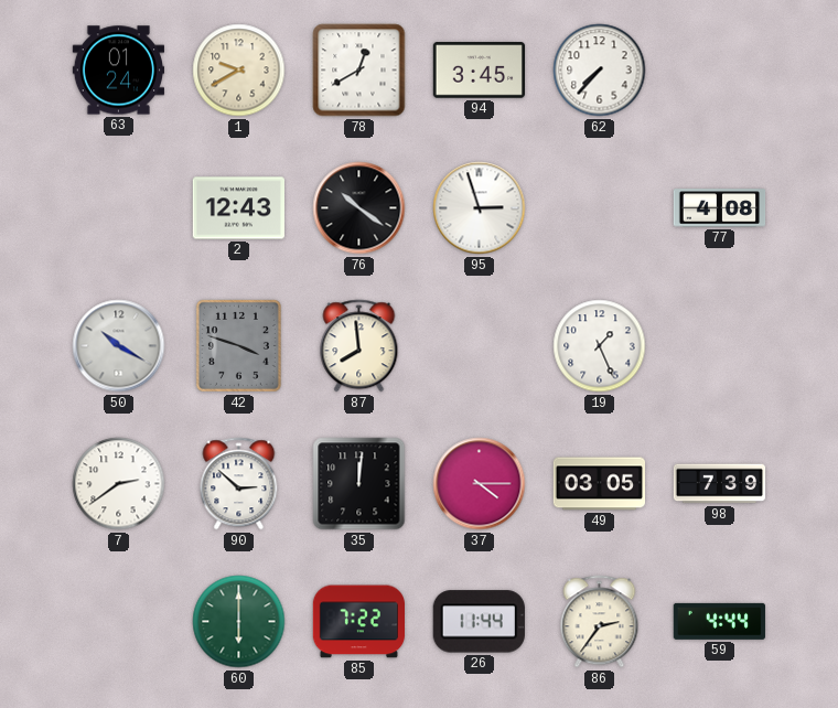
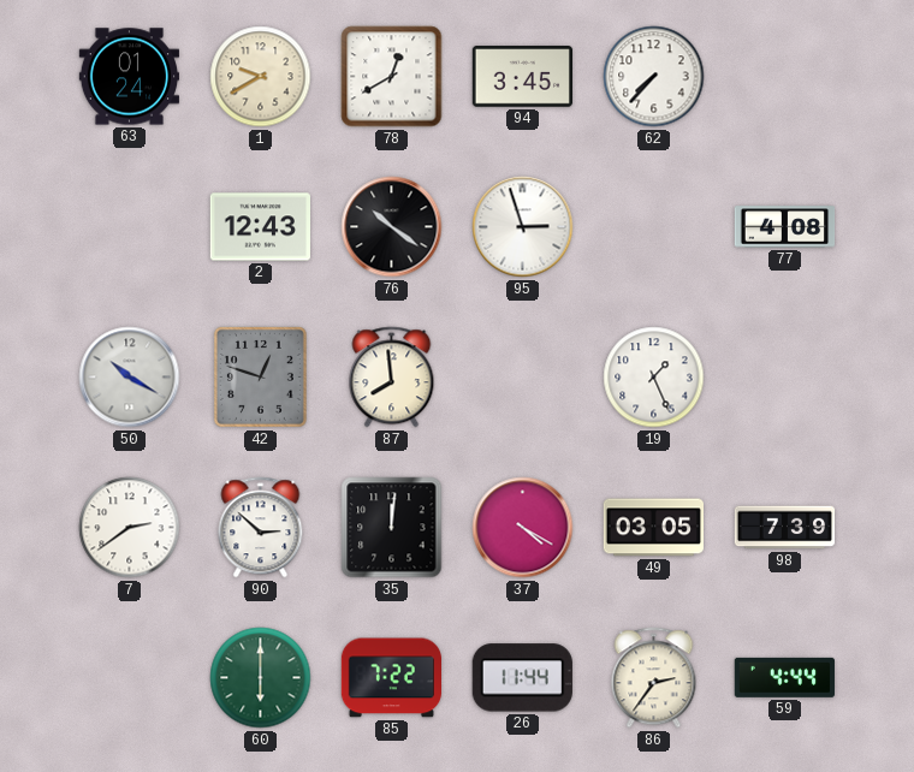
42: 3:48 -> 12:48
37: 4:15 -> 4:20
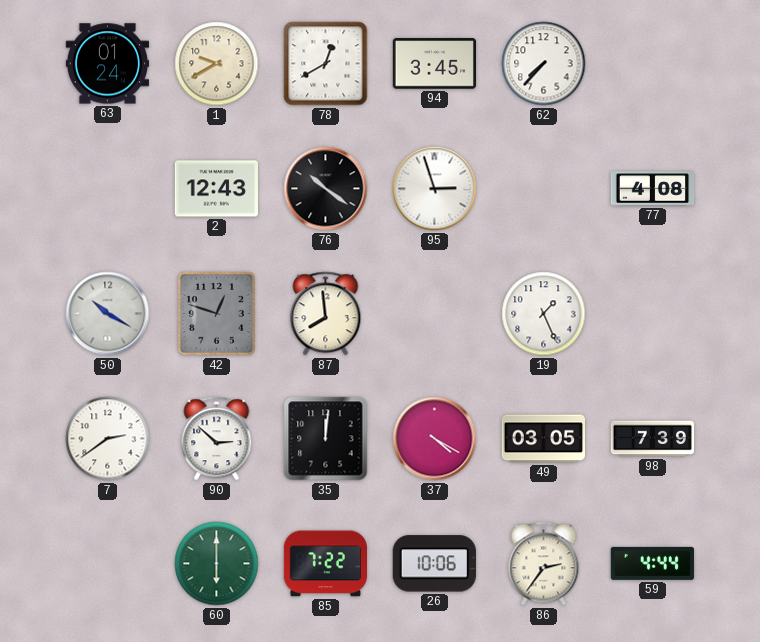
26: 11:44 -> 10:06
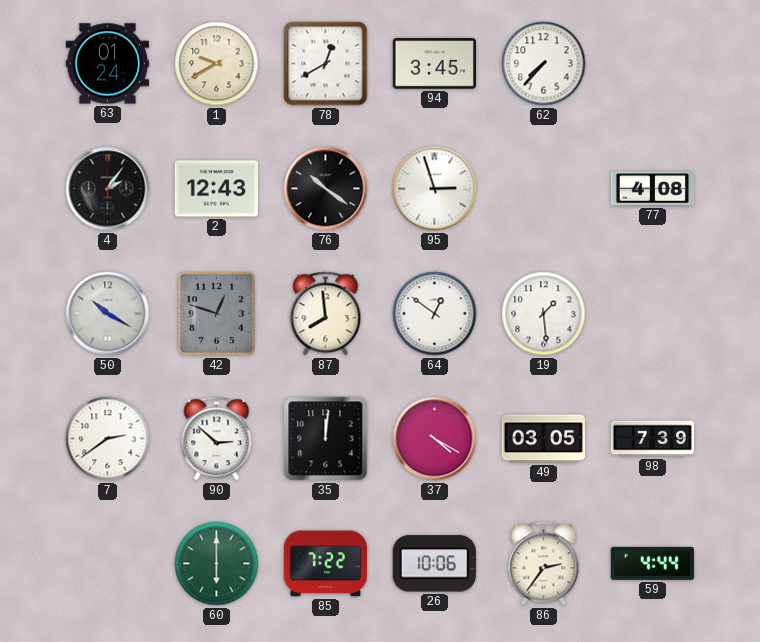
4: none -> 2:06
64: none -> 12:51
19: 1:26 -> 1:29
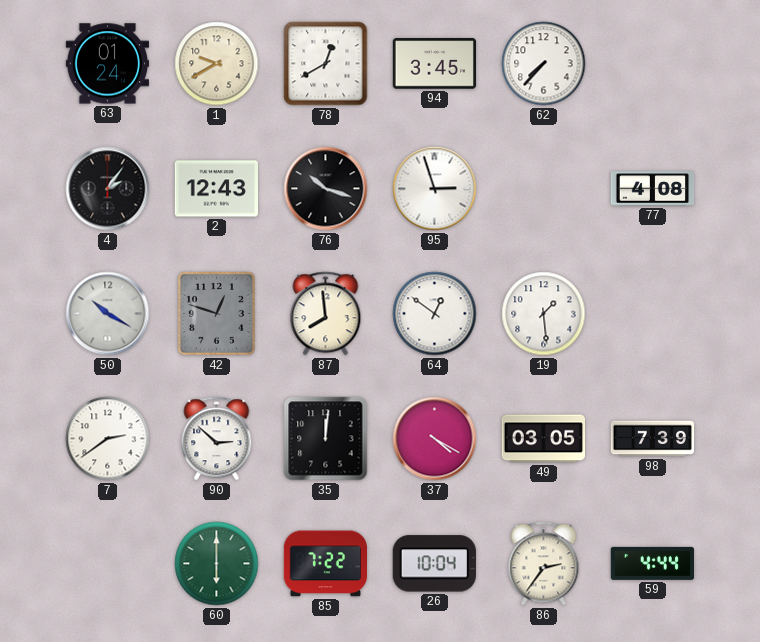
76: 10:21 -> 10:18
26: 10:06 -> 10:04
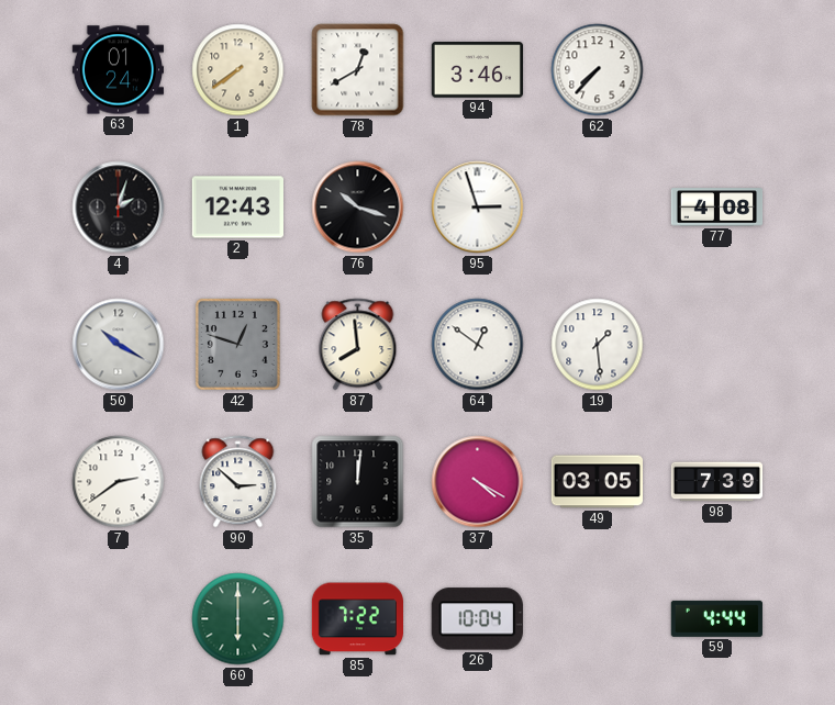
1: 9:40 -> 7:39
94: 3:45 -> 3:46
4: 2:06 -> 2:03
86: 2:36 -> none
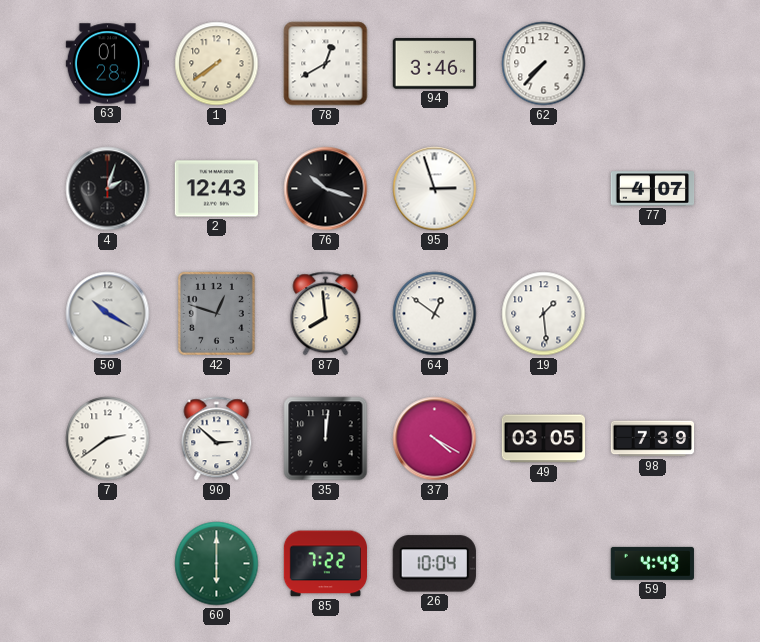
63: 01:24 -> 01:28
77: 4:08 -> 4:07
59: 4:44 -> 4:49
